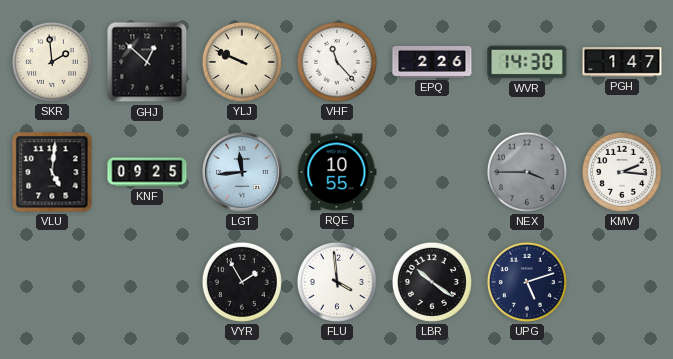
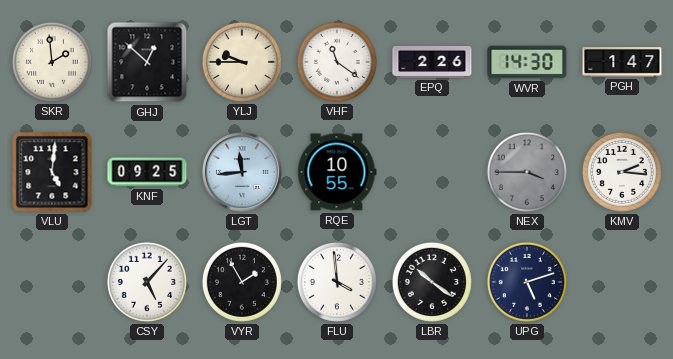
YLJ: 9:49 -> 9:45
VHF: 11:23 -> 11:21
CSY: none -> 5:07
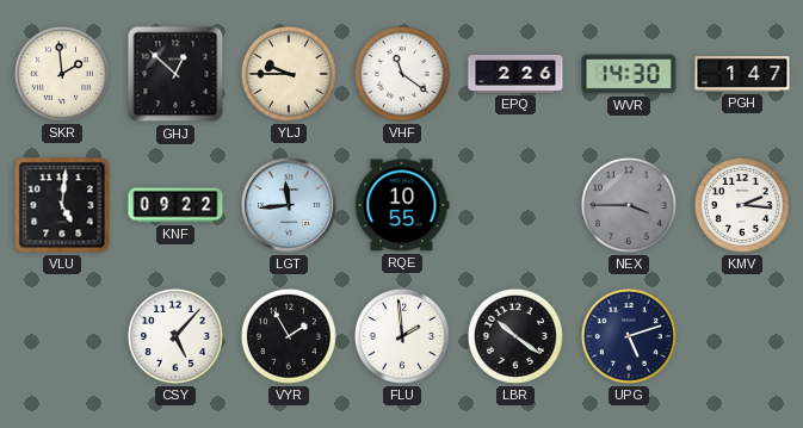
KNF: 09:25 -> 09:22
FLU: 3:59 -> 1:59
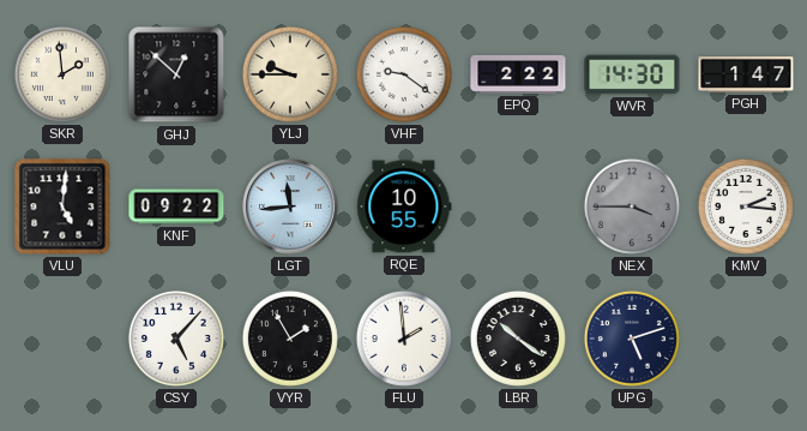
VHF: 11:21 -> 9:21
EPQ: 2:26 -> 2:22
